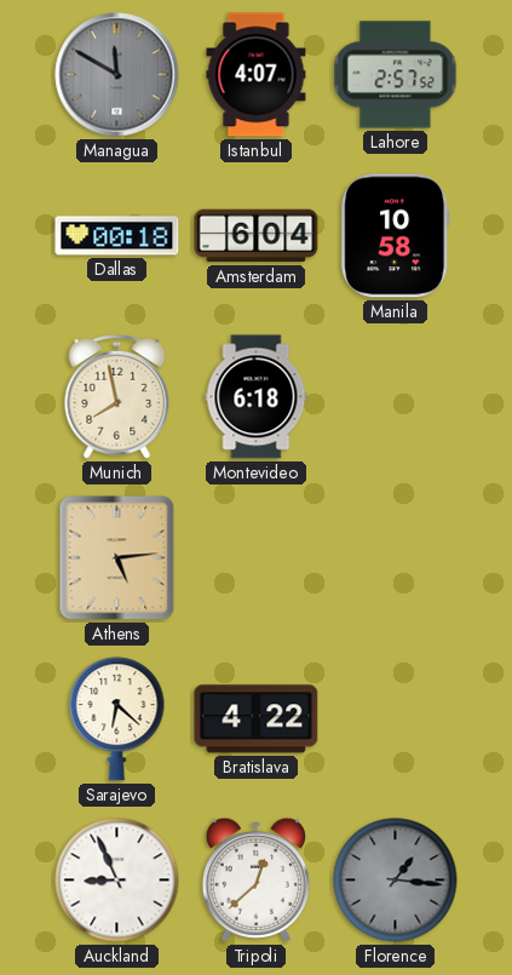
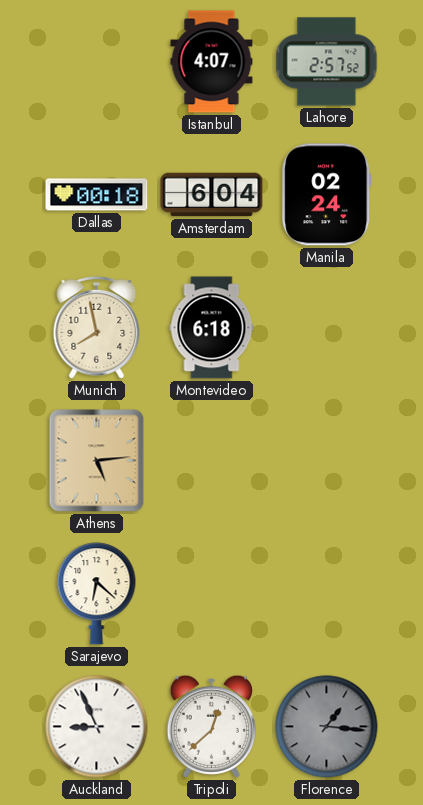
Managua: 11:50 -> none
Manila: 10:58 -> 02:24
Bratislava: 4:22 -> none
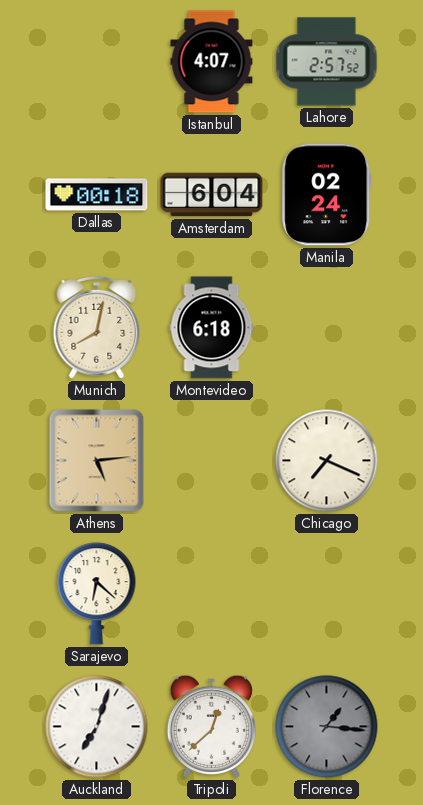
Munich: 7:58 -> 8:02
Chicago: none -> 7:19
Auckland: 8:56 -> 7:03
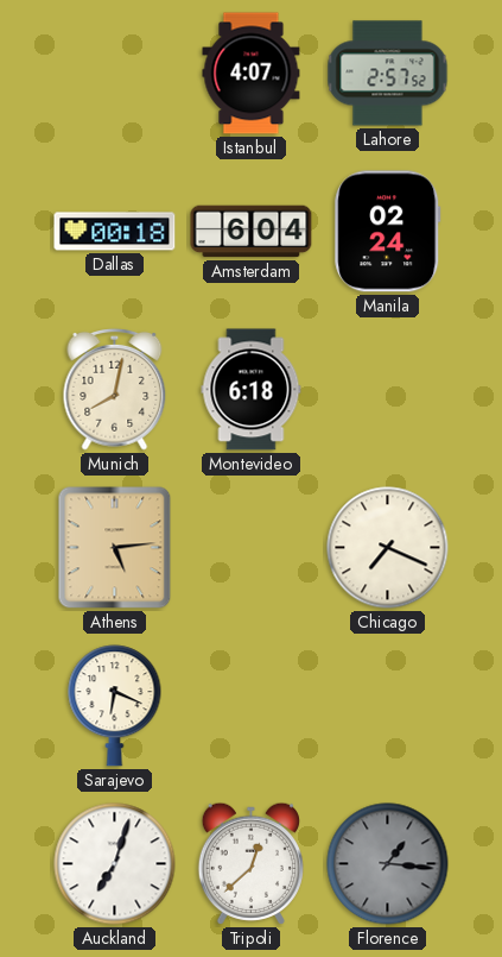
Sarajevo: 6:22 -> 6:19
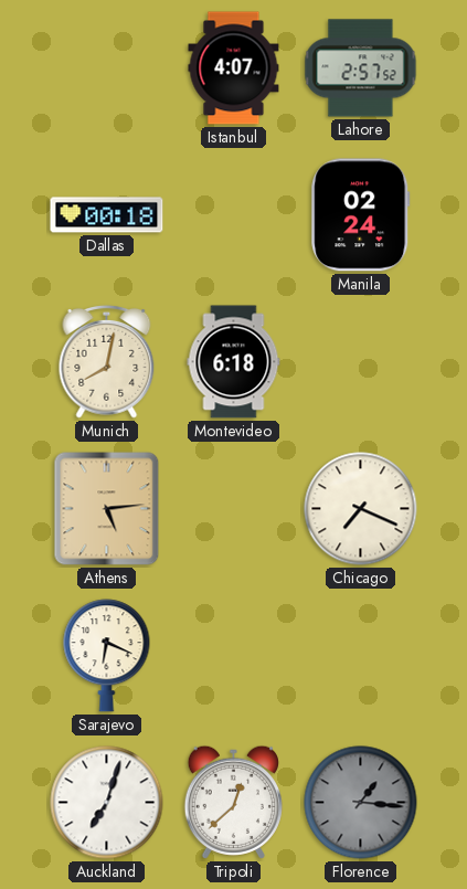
Amsterdam: 6:04 -> none
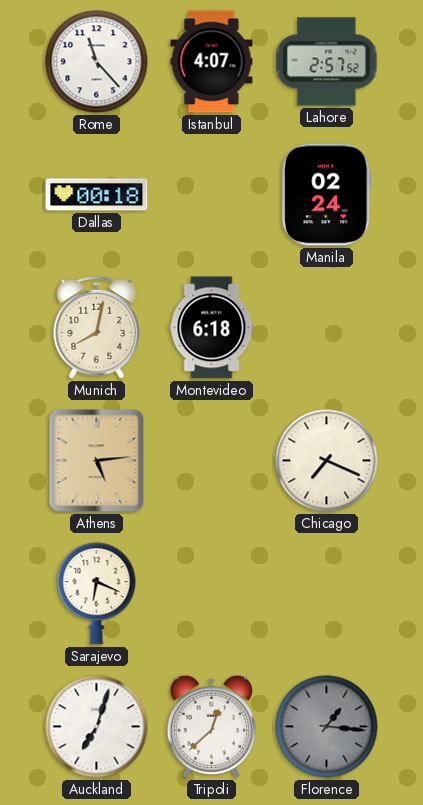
Rome: none -> 11:23
